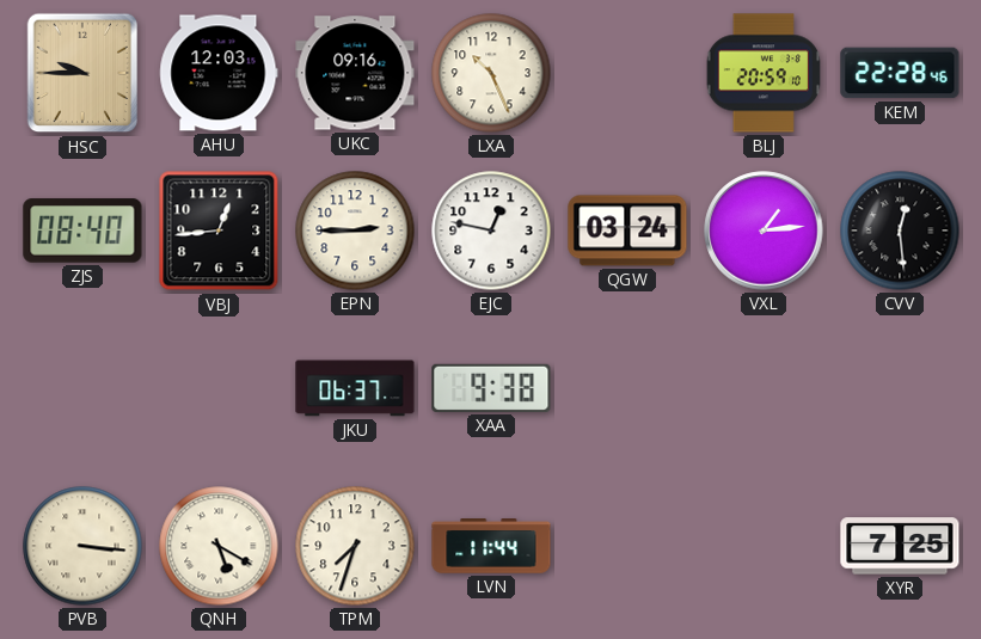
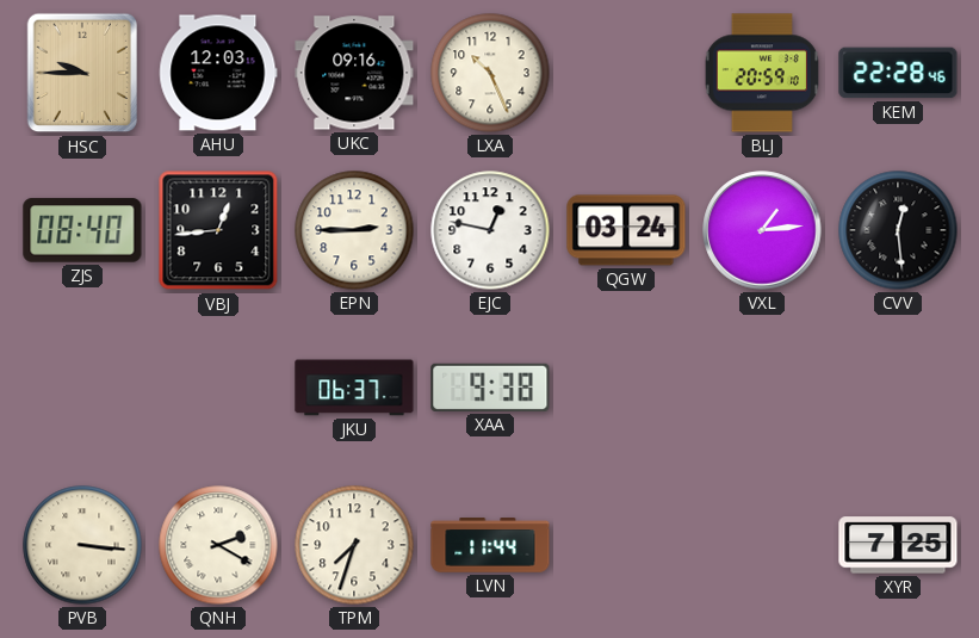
QNH: 5:20 -> 2:20
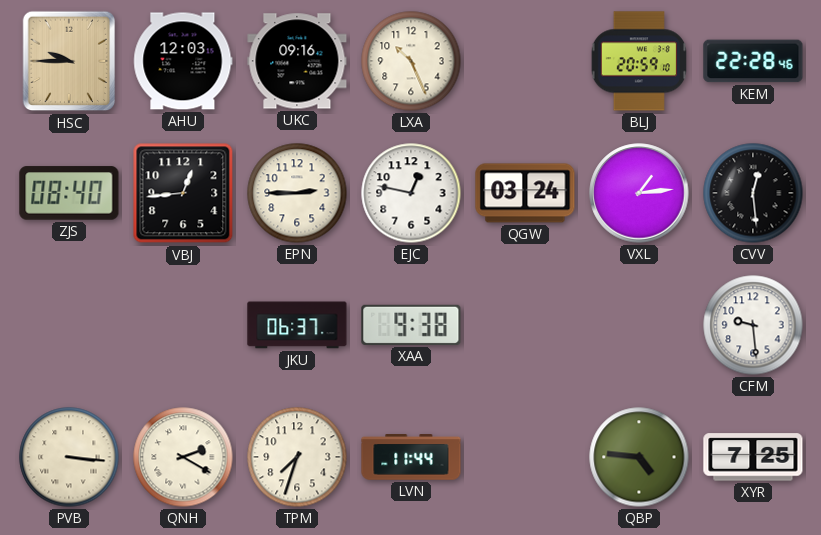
CFM: none -> 9:29
QBP: none -> 4:46
